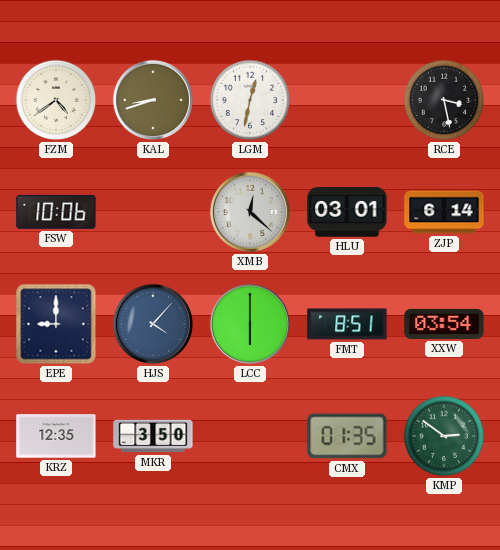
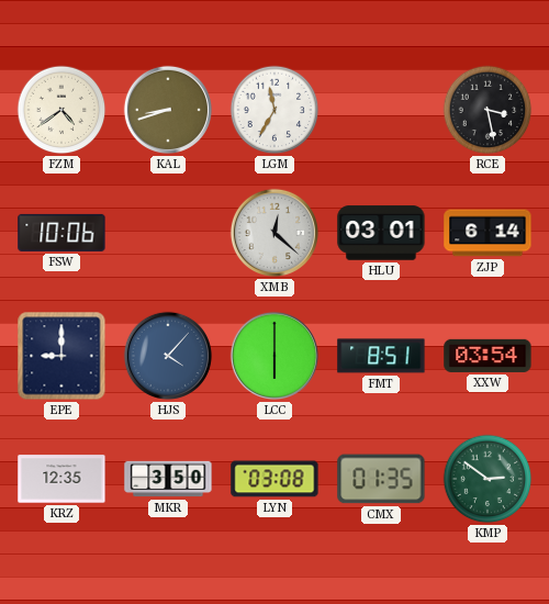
LGM: 12:32 -> 11:35
LYN: none -> 03:08
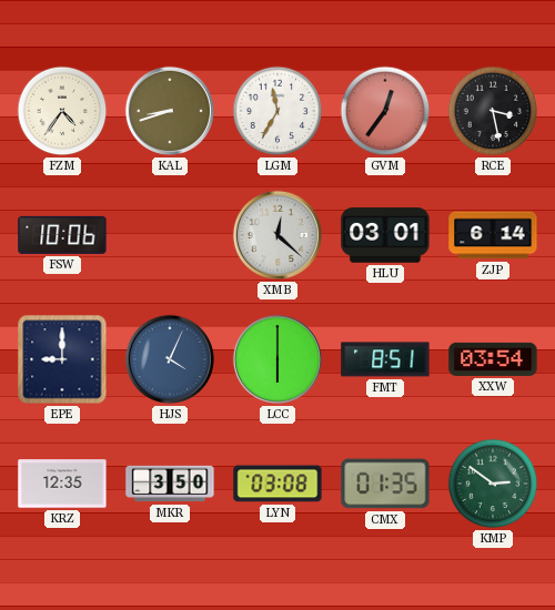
FZM: 4:39 -> 4:36
GVM: none -> 12:36
HJS: 4:07 -> 4:04
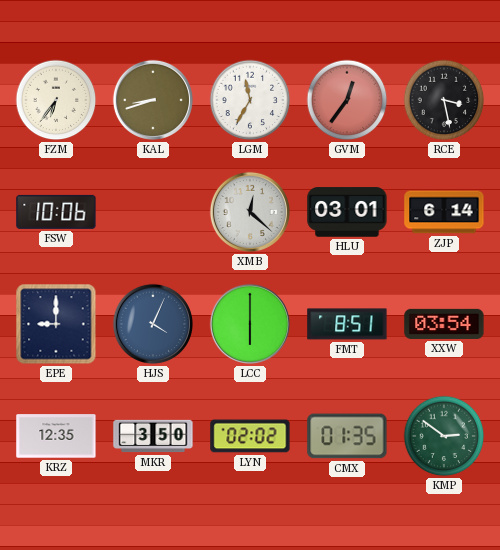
FZM: 4:36 -> 6:36
LYN: 03:08 -> 02:02
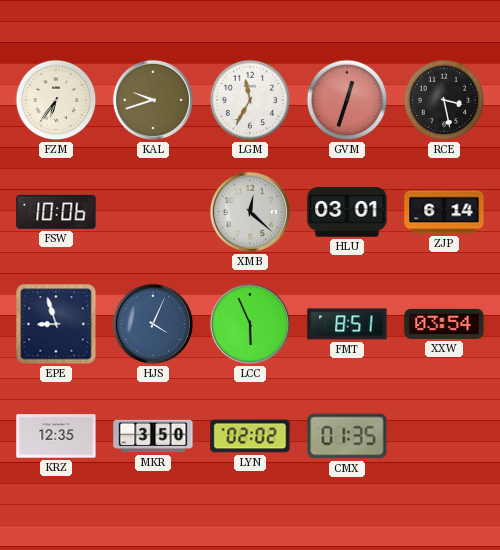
KAL: 8:42 -> 9:42
GVM: 12:36 -> 12:33
EPE: 9:00 -> 8:57
LCC: 6:00 -> 5:56
KMP: 2:51 -> none
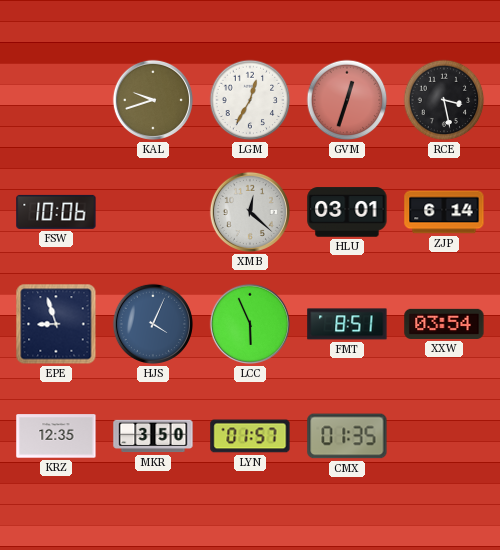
FZM: 6:36 -> none
LGM: 11:35 -> 12:35
LYN: 02:02 -> 01:57
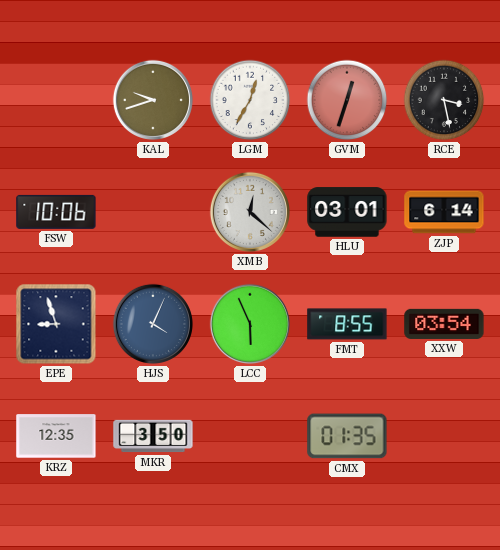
FMT: 8:51 -> 8:55
LYN: 01:57 -> none
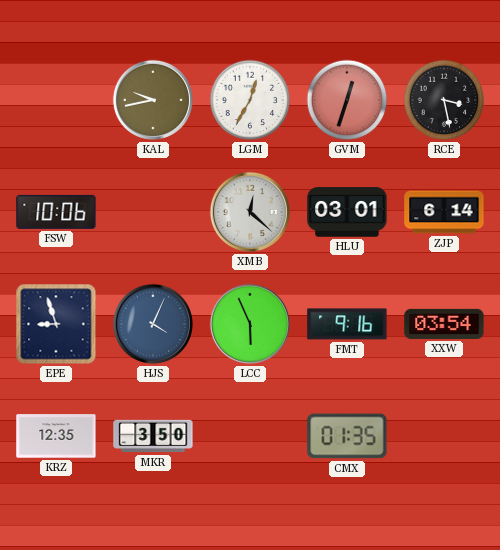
KAL: 9:42 -> 9:43
FMT: 8:55 -> 9:16
